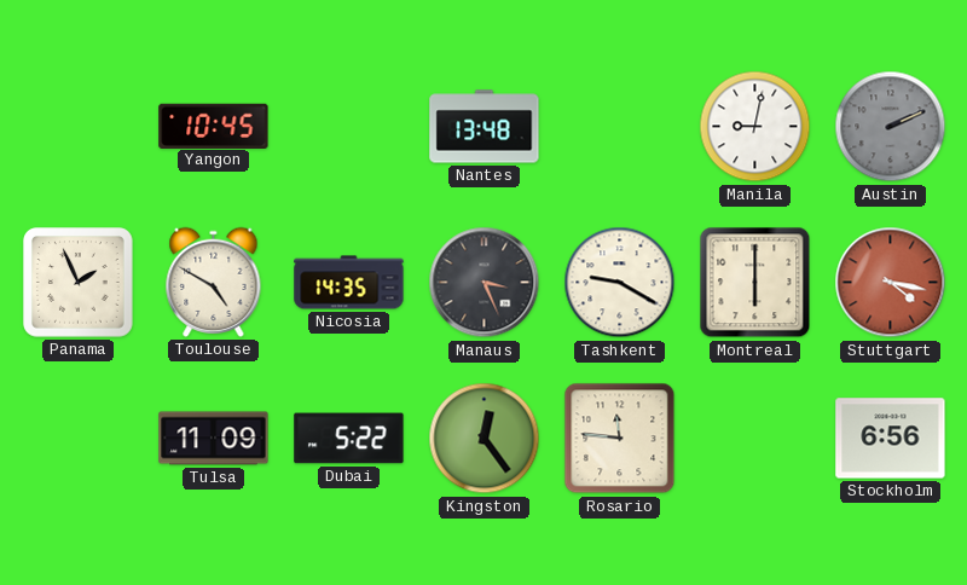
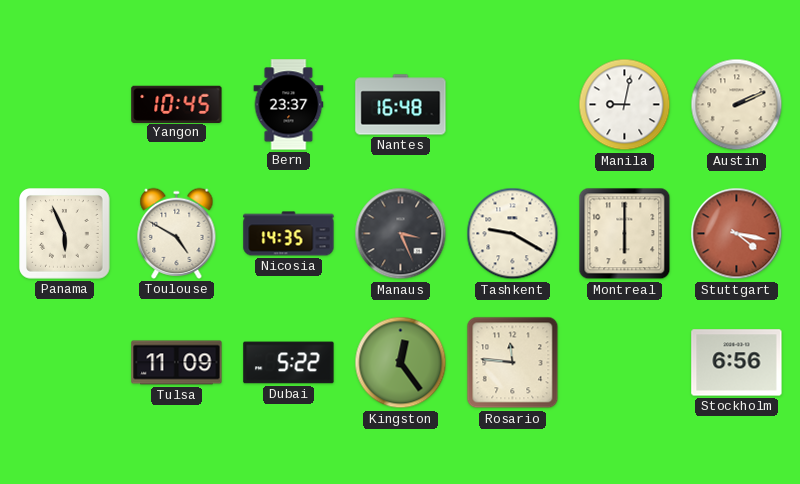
Bern: none -> 23:37
Nantes: 13:48 -> 16:48
Austin dial: grey -> cream
Panama: 1:56 -> 5:56
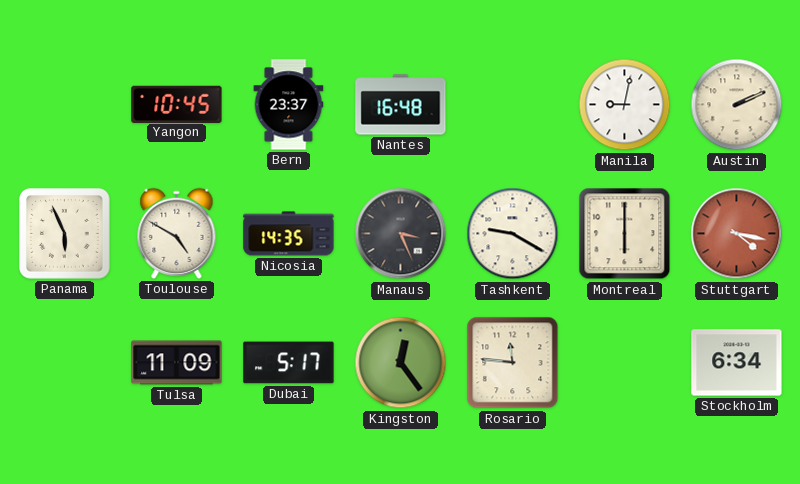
Dubai: 5:22 -> 5:17
Stockholm: 6:56 -> 6:34
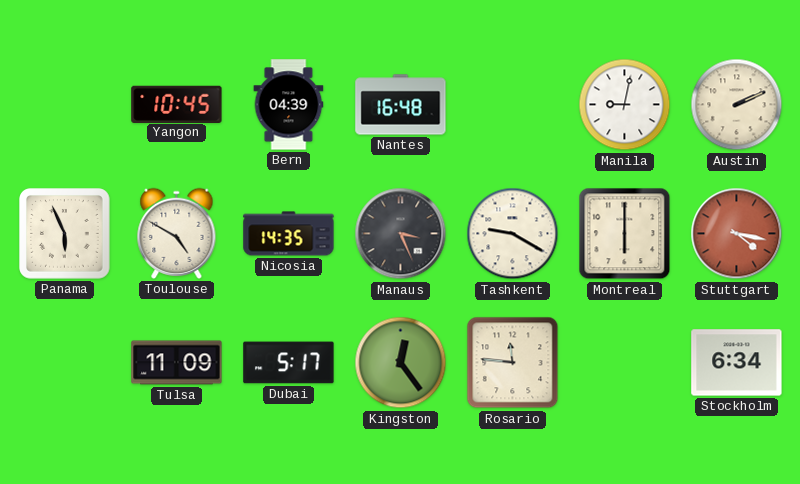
Bern: 23:37 -> 04:39
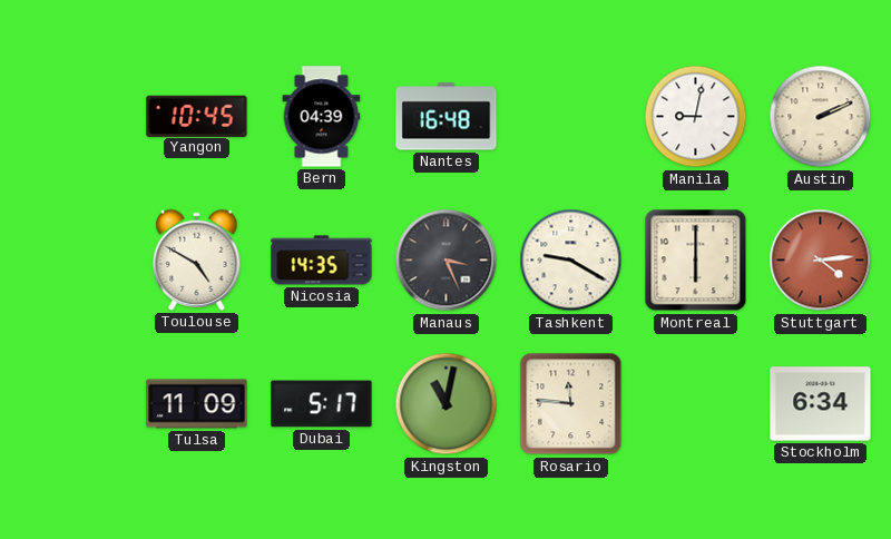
Panama: 5:56 -> none
Stuttgart: 4:17 -> 4:14
Kingston: 12:24 -> 11:02
